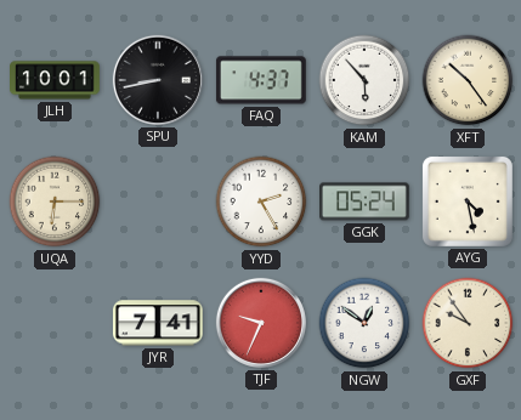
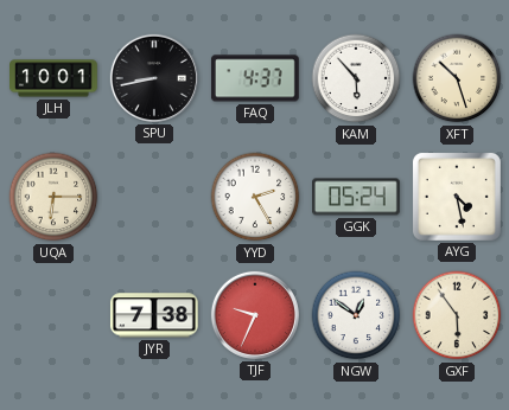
XFT: 10:24 -> 10:27
JYR: 7:41 -> 7:38
GXF: 9:54 -> 5:54
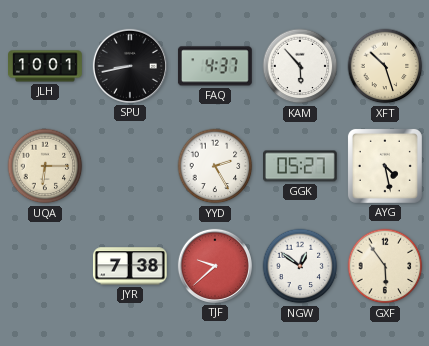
GGK: 05:24 -> 05:27
TJF: 9:34 -> 9:38
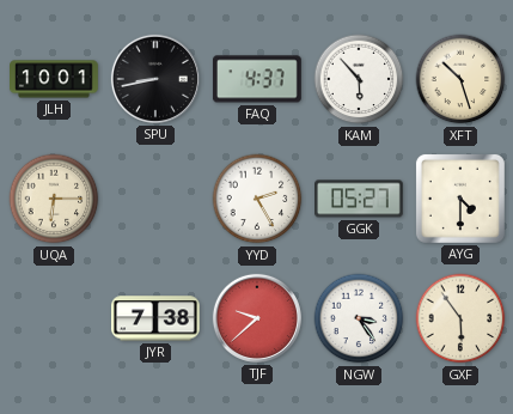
AYG: 4:28 -> 4:30
NGW: 12:51 -> 3:24
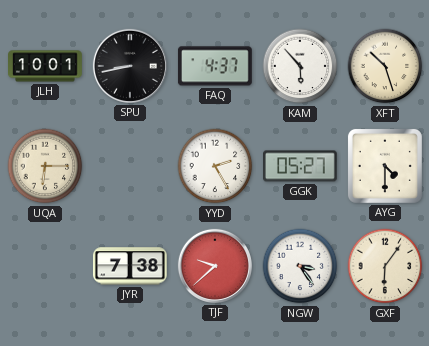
GXF: 5:54 -> 6:06
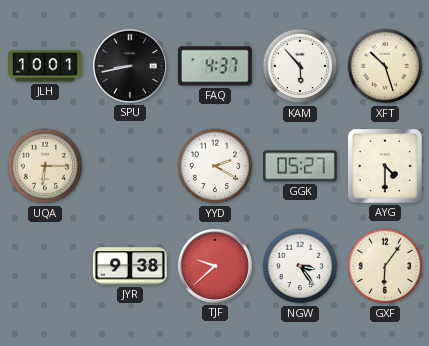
YYD: 2:25 -> 2:20
JYR: 7:38 -> 9:38
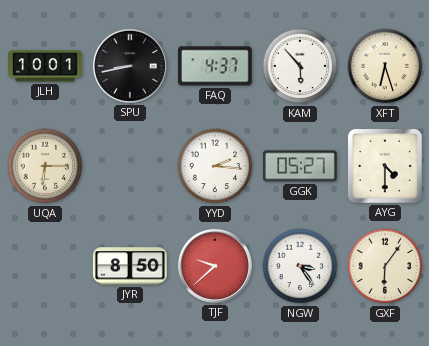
XFT: 10:27 -> 6:27
YYD: 2:20 -> 2:16
JYR: 9:38 -> 8:50
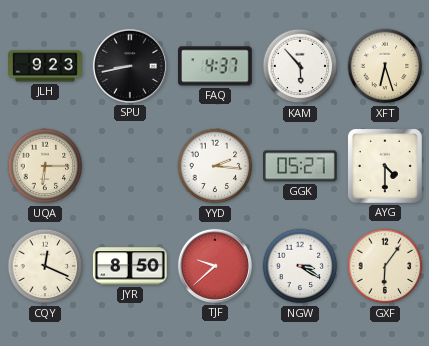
JLH: 10:01 -> 9:23
CQY: none -> 12:19
NGW: 3:24 -> 3:20
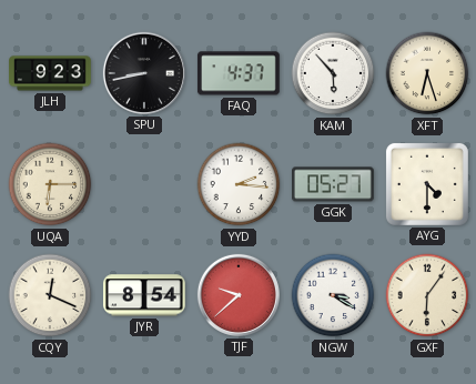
JYR: 8:50 -> 8:54
